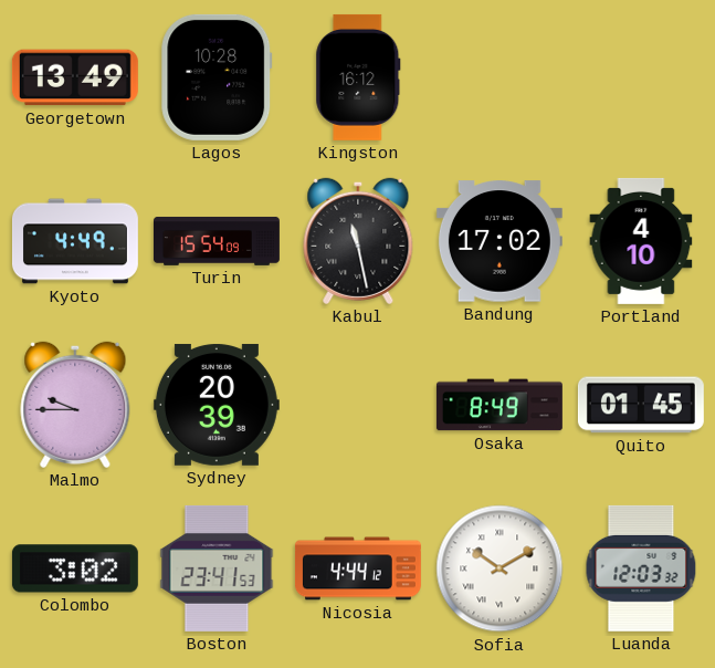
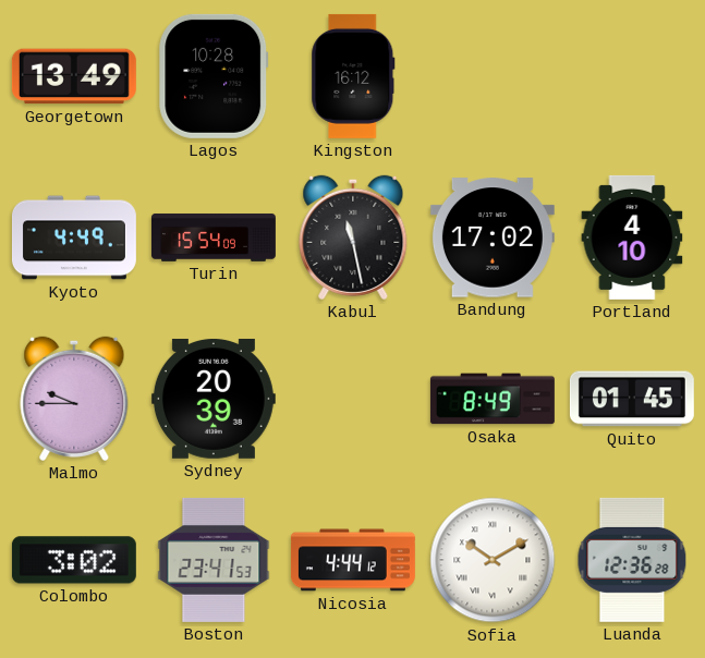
Luanda: 12:03 -> 12:36
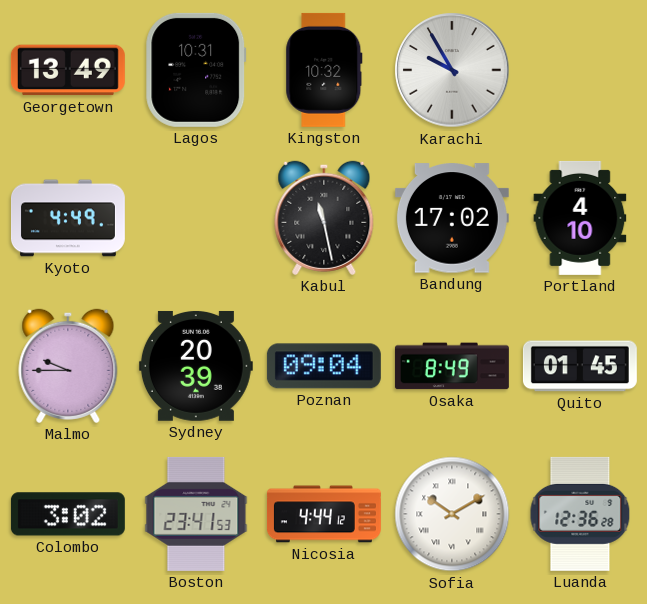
Lagos: 10:28 -> 10:31
Kingston: 16:12 -> 10:32
Karachi: none -> 9:55
Turin: 15:54 -> none
Poznan: none -> 09:04
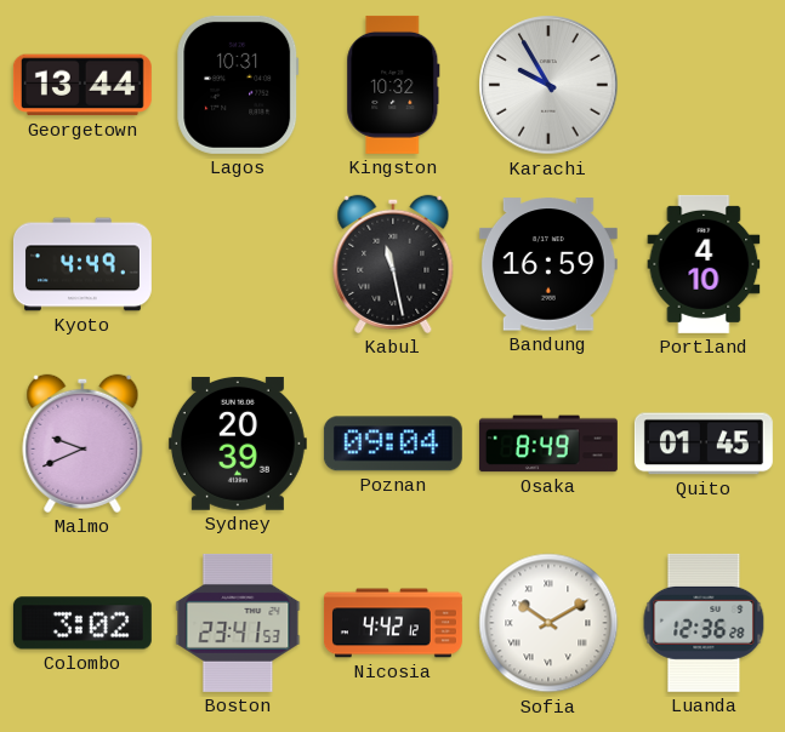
Georgetown: 13:49 -> 13:44
Bandung: 17:02 -> 16:59
Malmo: 9:45 -> 9:41
Nicosia: 4:44 -> 4:42
